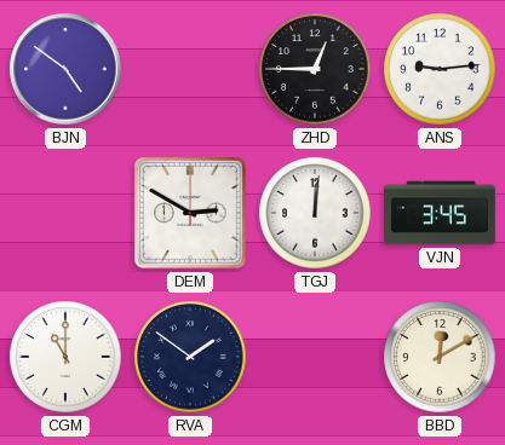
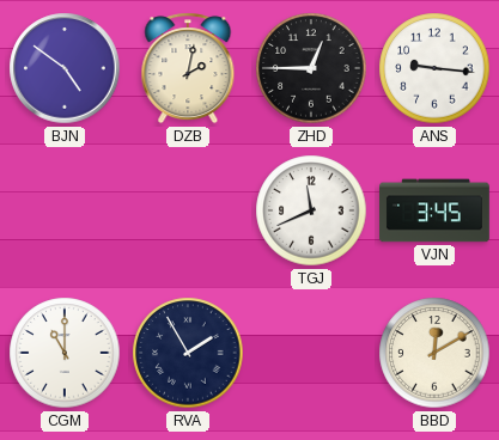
DZB: none -> 2:02
ANS: 9:14 -> 9:16
DEM: 2:50 -> none
TGJ: 12:01 -> 11:41
RVA: 1:51 -> 1:55
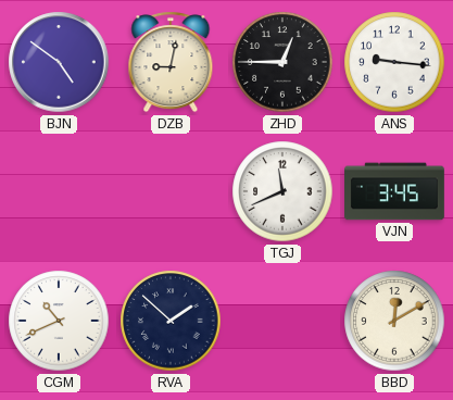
DZB: 2:02 -> 9:02
CGM: 11:00 -> 10:41
RVA: 1:55 -> 1:52
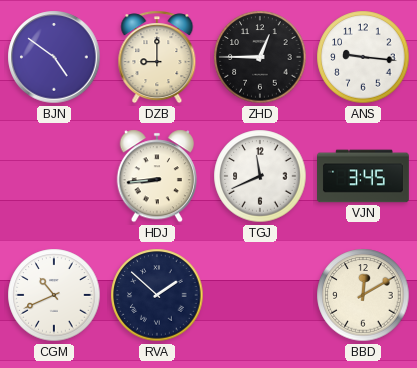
DZB: 9:02 -> 9:00
HDJ: none -> 8:44
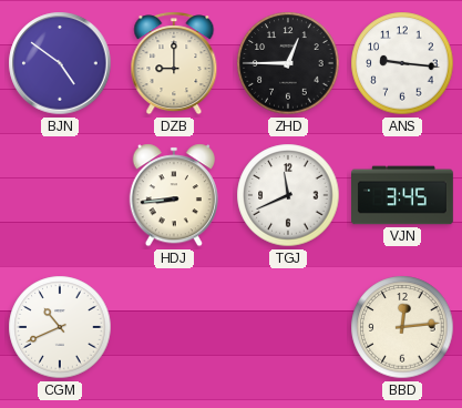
RVA: 1:52 -> none
BBD: 12:10 -> 12:14
